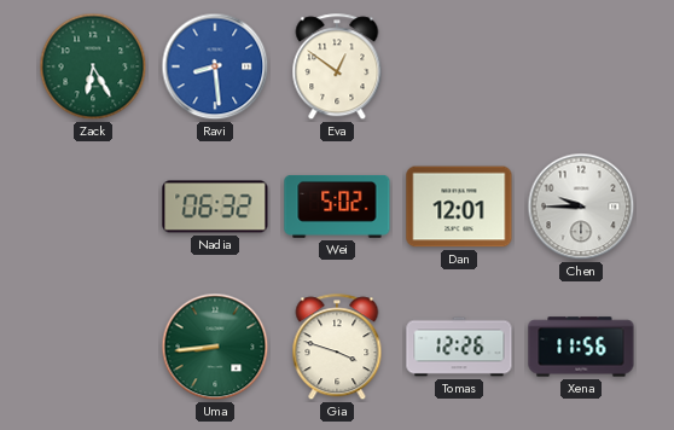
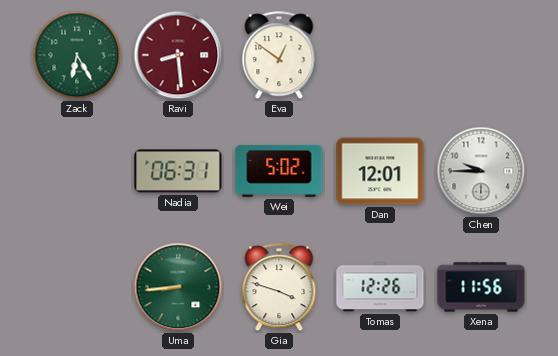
Ravi dial: blue -> burgundy
Nadia: 06:32 -> 06:31
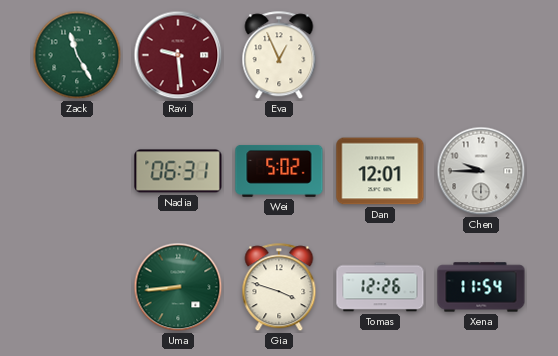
Zack: 6:25 -> 11:25
Ravi: 8:29 -> 9:29
Eva: 12:51 -> 12:56
Xena: 11:56 -> 11:54
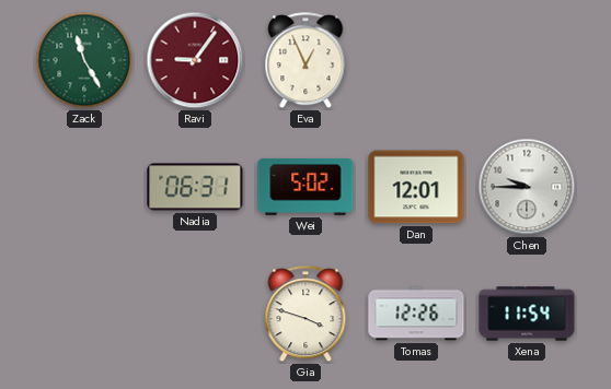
Ravi: 9:29 -> 9:06
Uma: 8:44 -> none
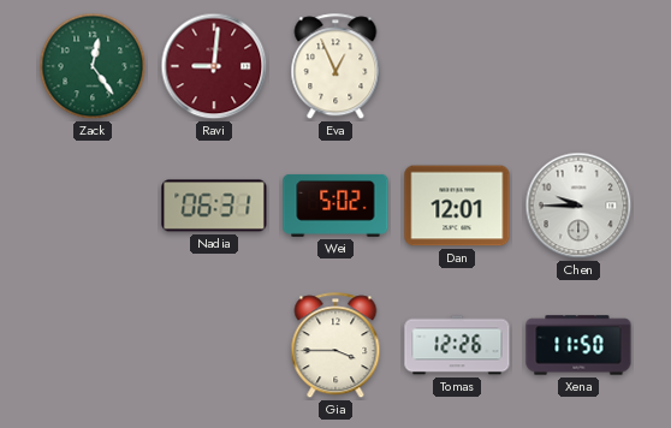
Zack: 11:25 -> 12:24
Ravi: 9:06 -> 9:01
Gia: 3:48 -> 3:45
Xena: 11:54 -> 11:50
